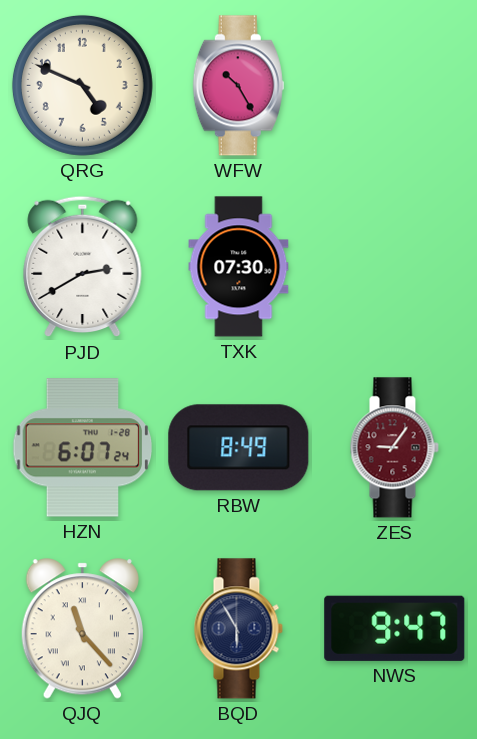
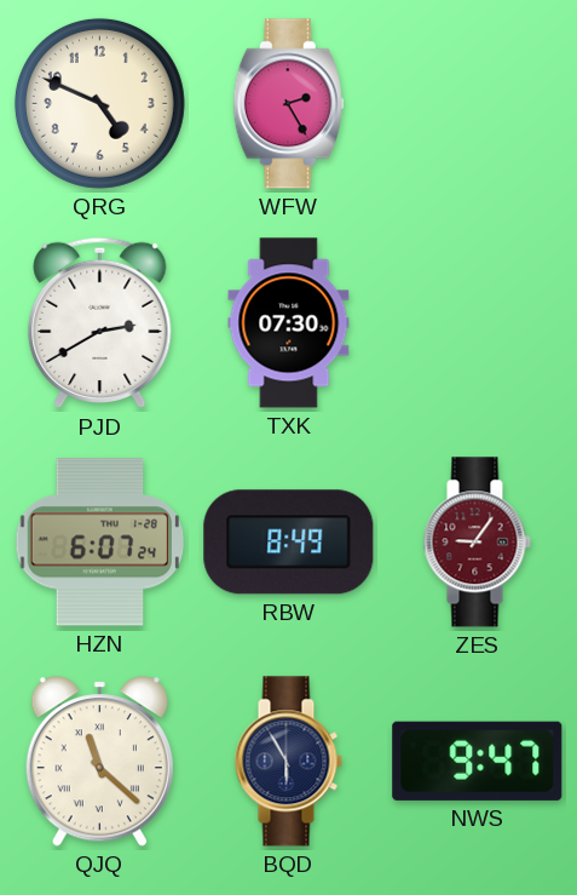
WFW: 10:25 -> 2:25
QJQ: 11:23 -> 11:22
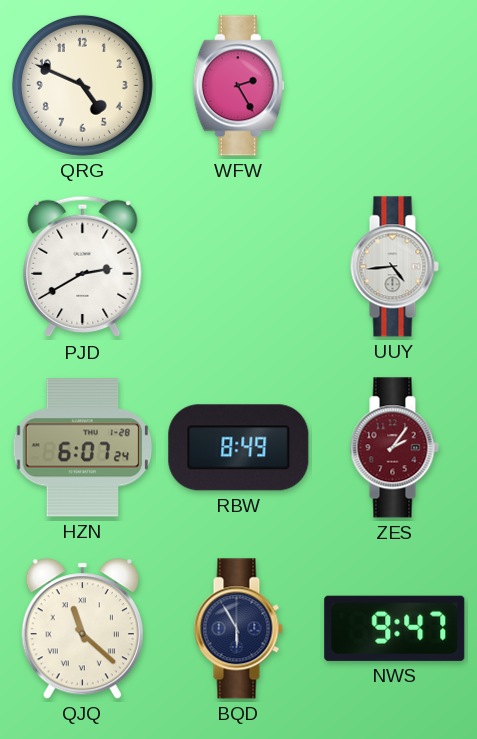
TXK: 07:30 -> none
UUY: none -> 4:44
ZES: 9:06 -> 2:06
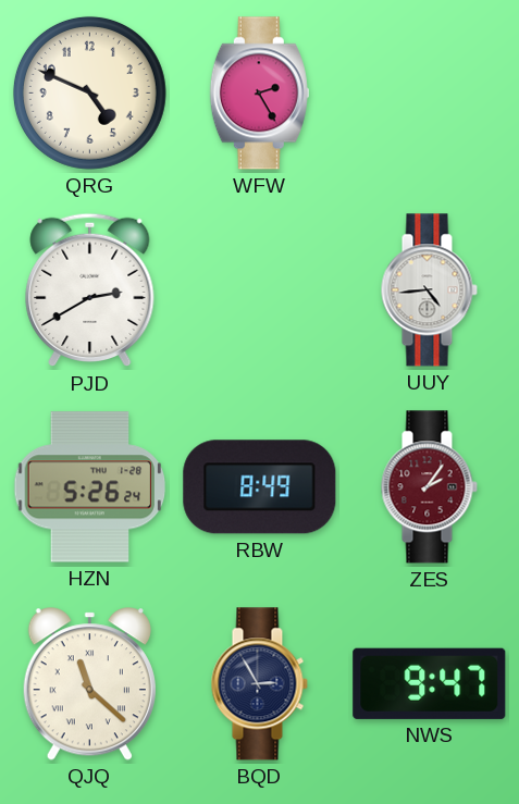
HZN: 6:07 -> 5:26
BQD: 5:55 -> 2:55
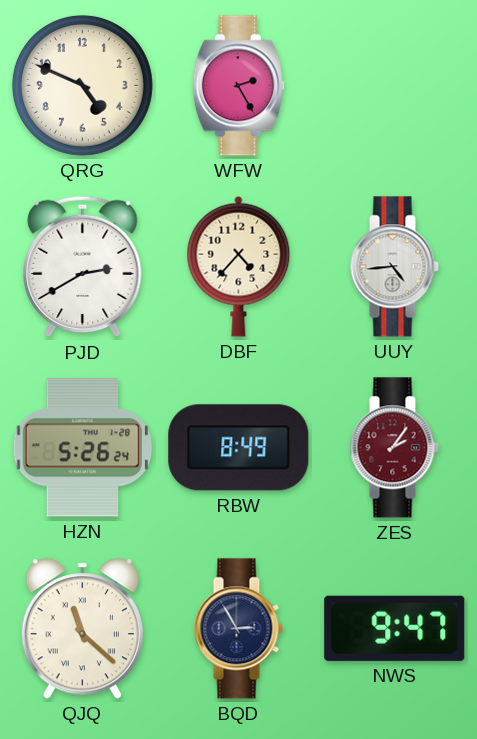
DBF: none -> 4:37
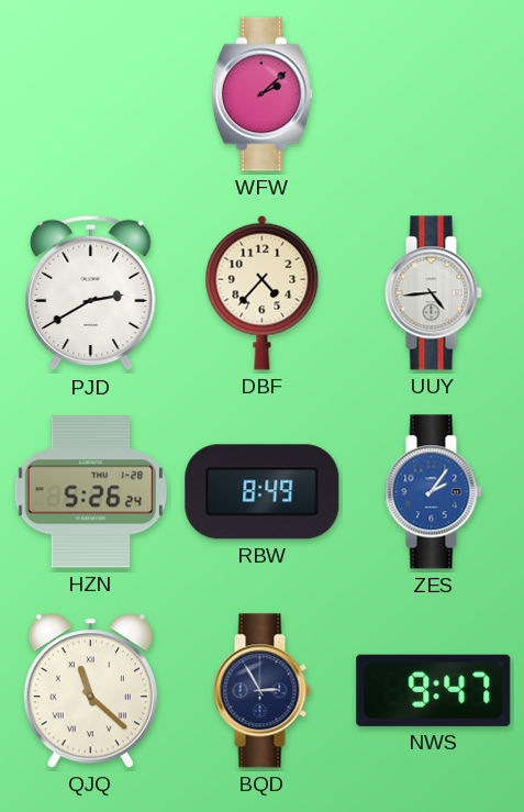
QRG: 4:49 -> none
WFW: 2:25 -> 2:08
ZES dial: burgundy -> blue
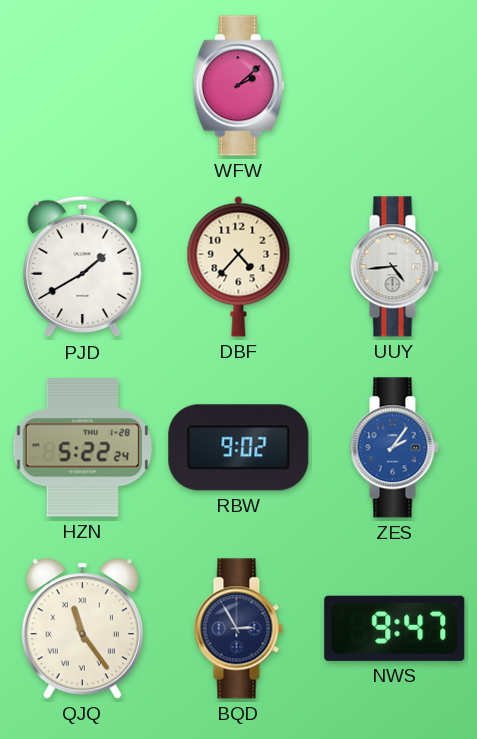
PJD: 2:40 -> 1:40
HZN: 5:26 -> 5:22
RBW: 8:49 -> 9:02
QJQ: 11:22 -> 11:24
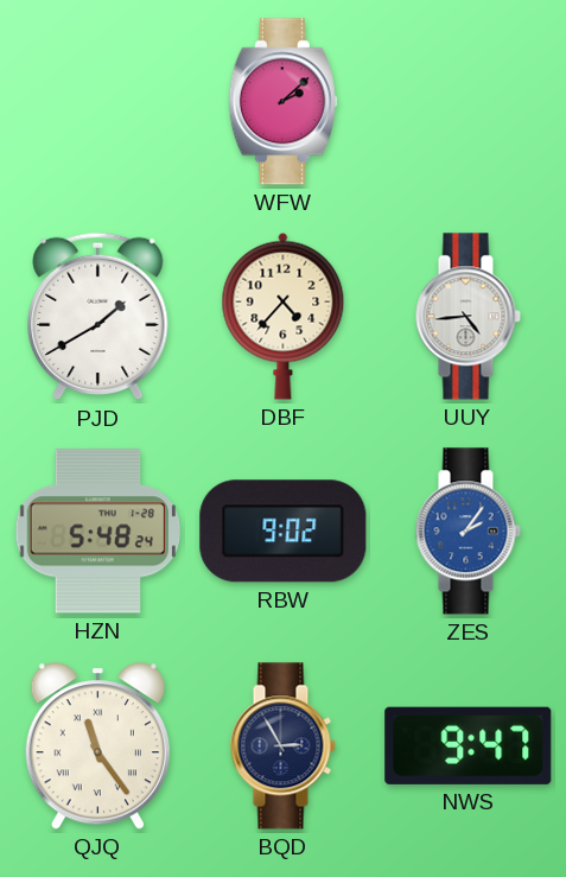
HZN: 5:22 -> 5:48
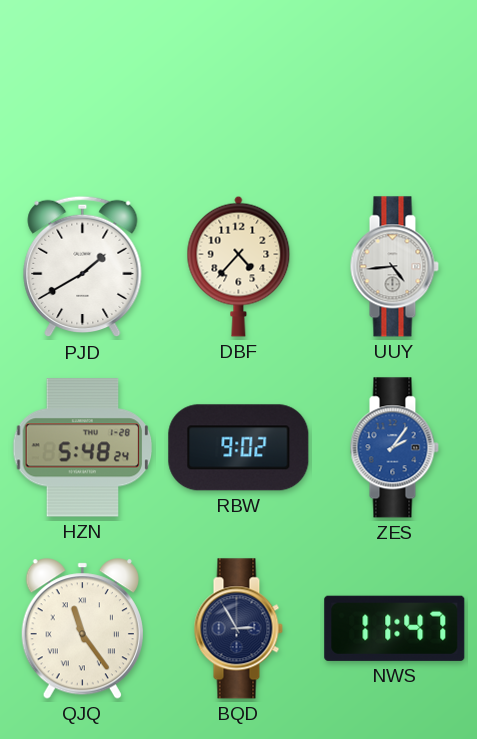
WFW: 2:08 -> none
NWS: 9:47 -> 11:47
